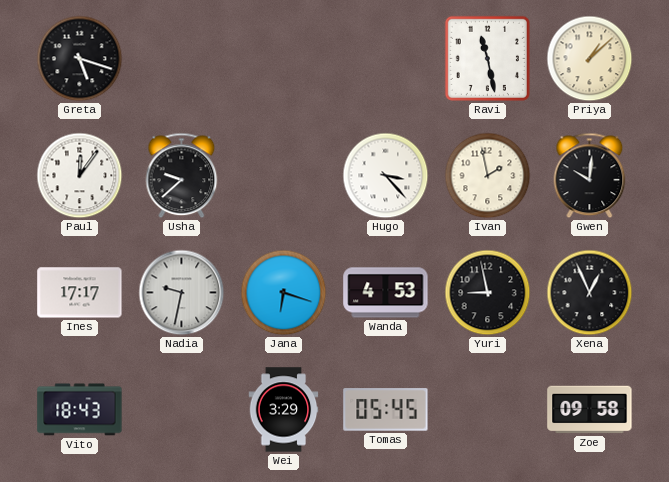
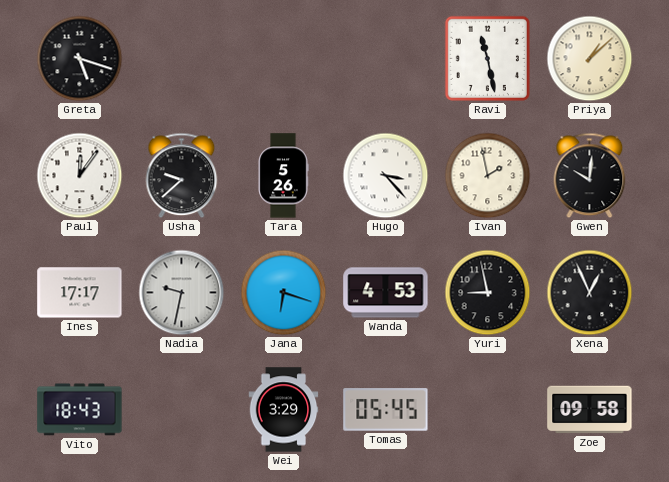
Tara: none -> 5:26
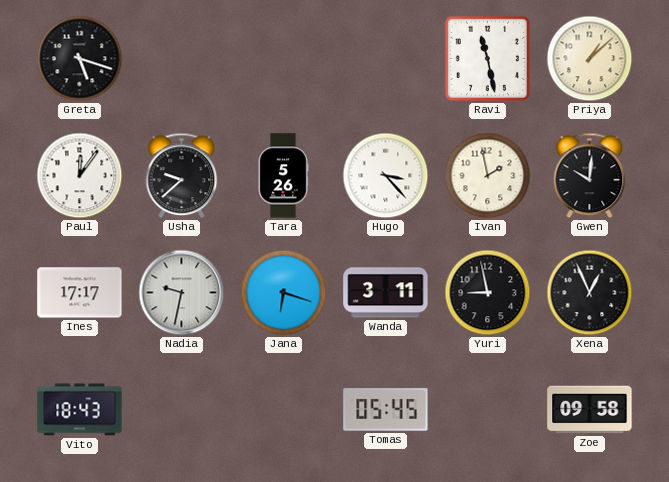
Wanda: 4:53 -> 3:11
Wei: 3:29 -> none
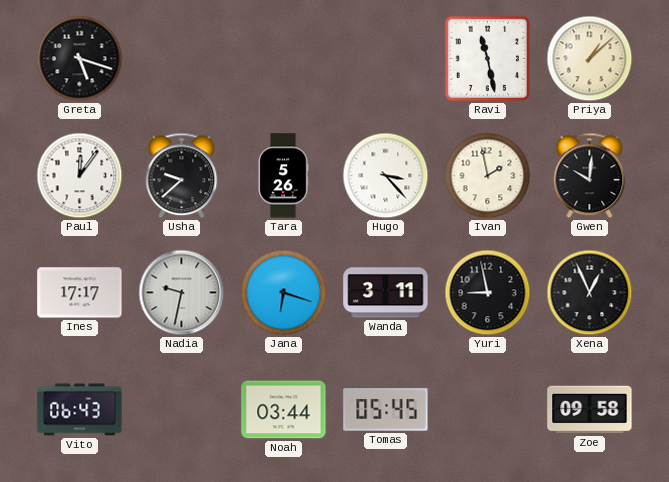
Vito: 18:43 -> 06:43
Noah: none -> 03:44
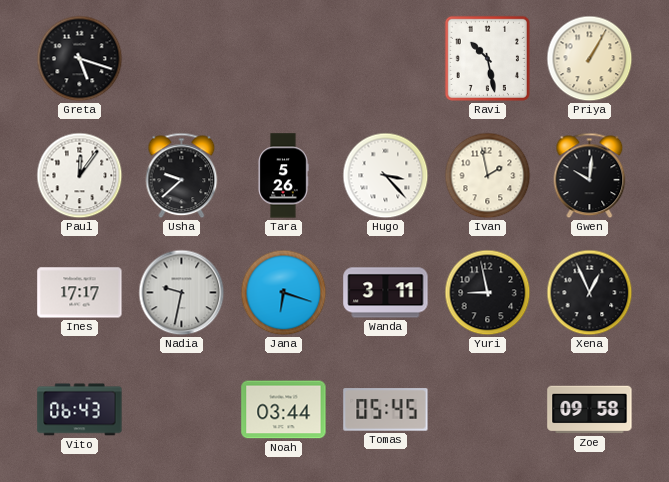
Ravi: 11:28 -> 10:28
Priya: 1:08 -> 1:05
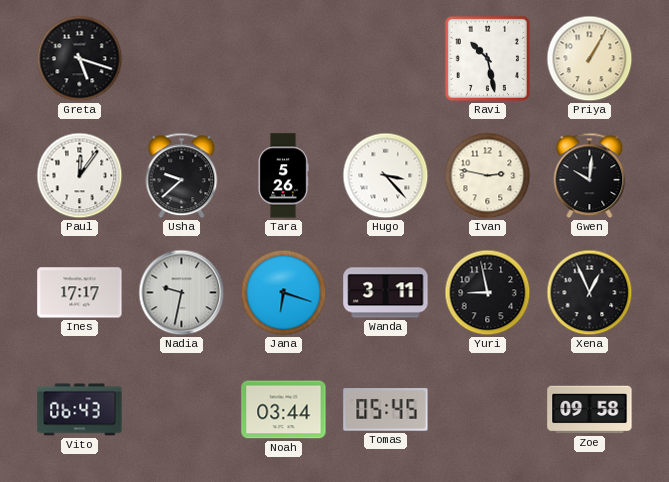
Ivan: 1:58 -> 2:47
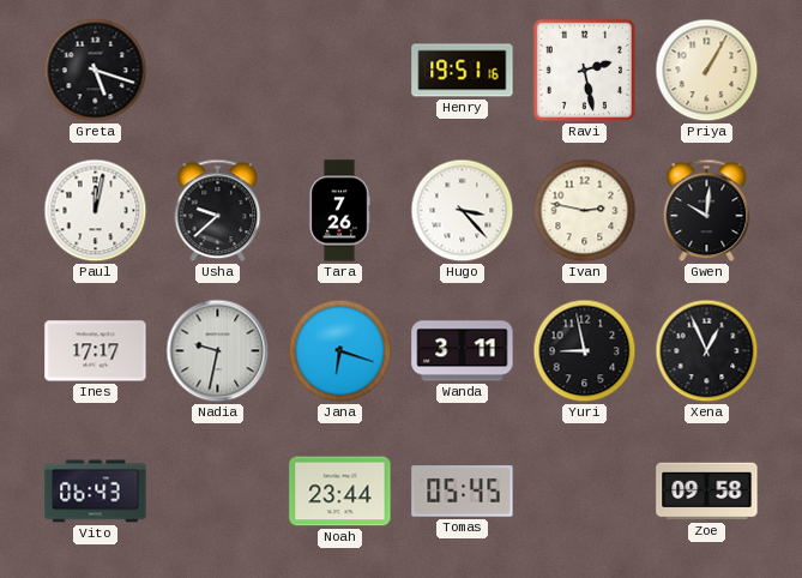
Henry: none -> 19:51
Ravi: 10:28 -> 2:28
Paul: 12:06 -> 12:02
Tara: 5:26 -> 7:26
Noah: 03:44 -> 23:44
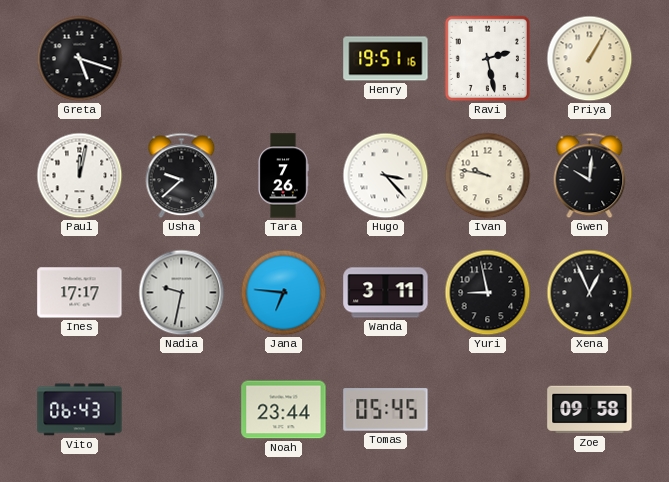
Ivan: 2:47 -> 9:47
Jana: 6:18 -> 6:46
